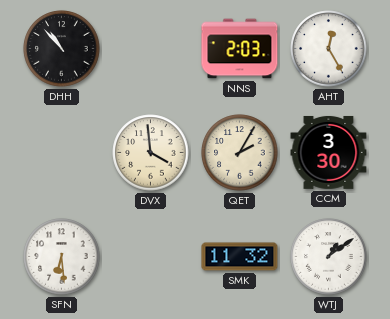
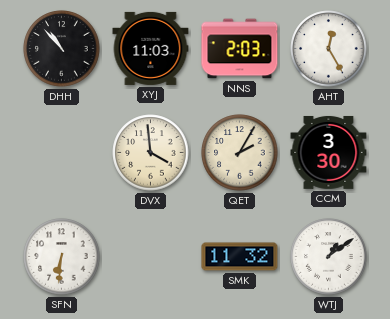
XYJ: none -> 11:03
SFN: 6:29 -> 6:31
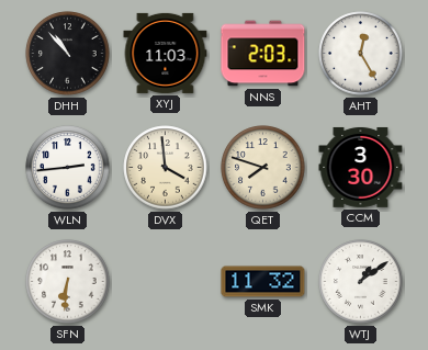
WLN: none -> 2:44
QET: 2:05 -> 7:48
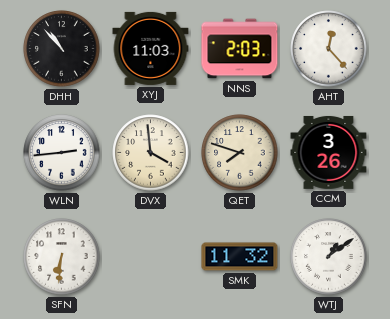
AHT: 12:25 -> 12:23
CCM: 3:30 -> 3:26
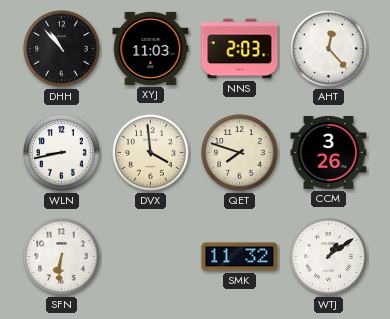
WLN: 2:44 -> 8:43
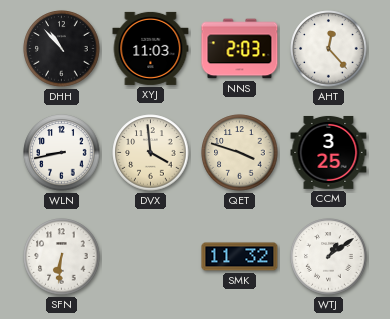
QET: 7:48 -> 3:48
CCM: 3:26 -> 3:25
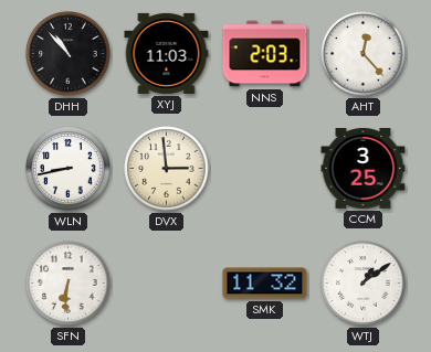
DVX: 3:59 -> 2:59
QET: 3:48 -> none
